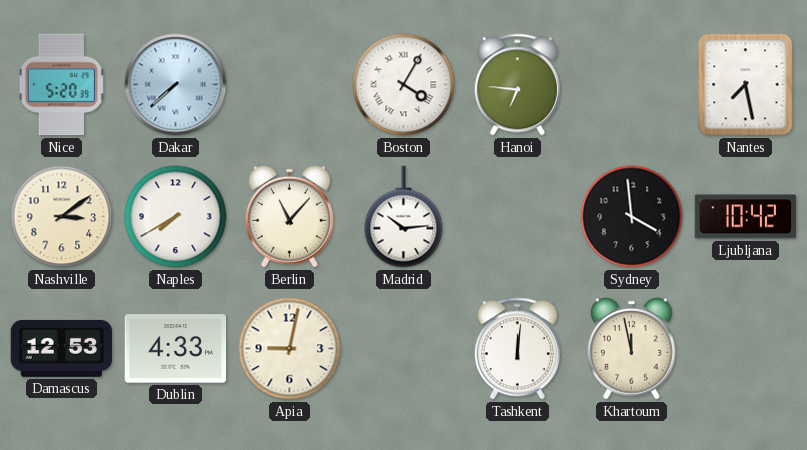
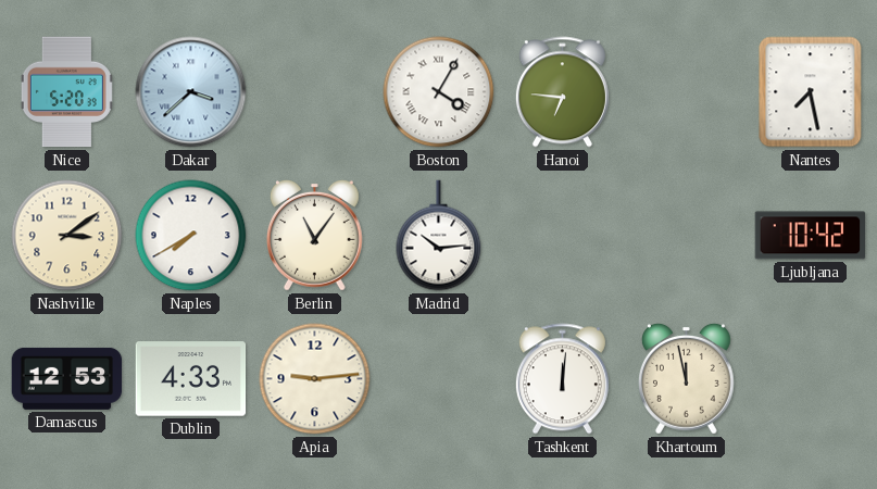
Dakar: 7:38 -> 3:38
Berlin: 11:07 -> 11:06
Sydney: 3:59 -> none
Apia: 9:02 -> 9:14
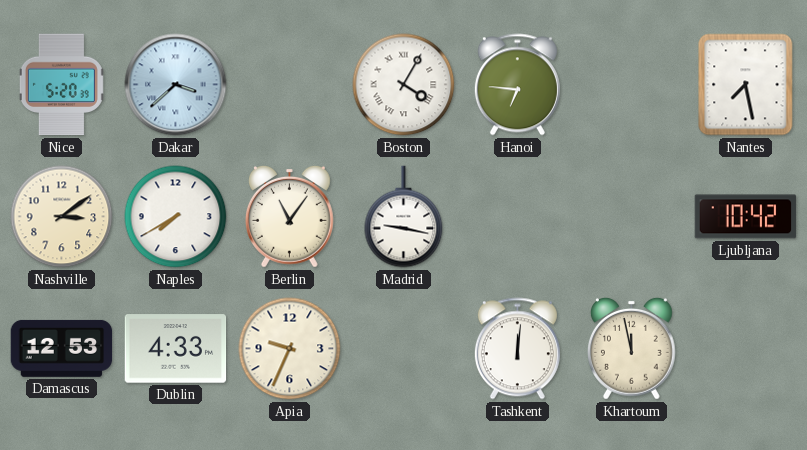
Madrid: 10:14 -> 9:17
Apia: 9:14 -> 9:34
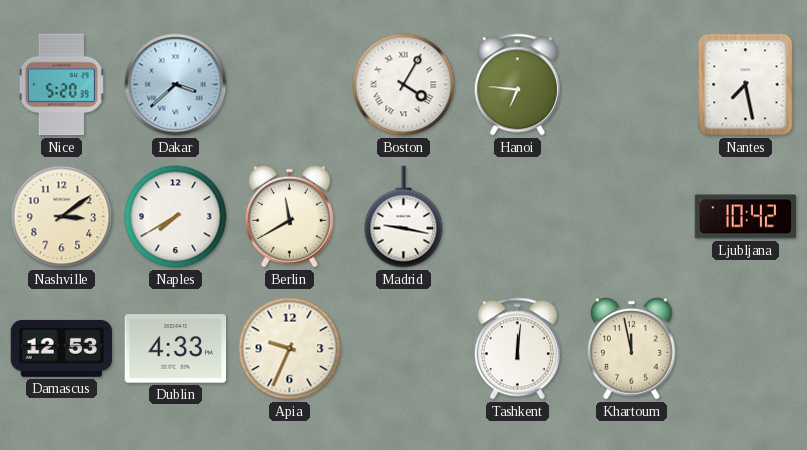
Berlin: 11:06 -> 11:40
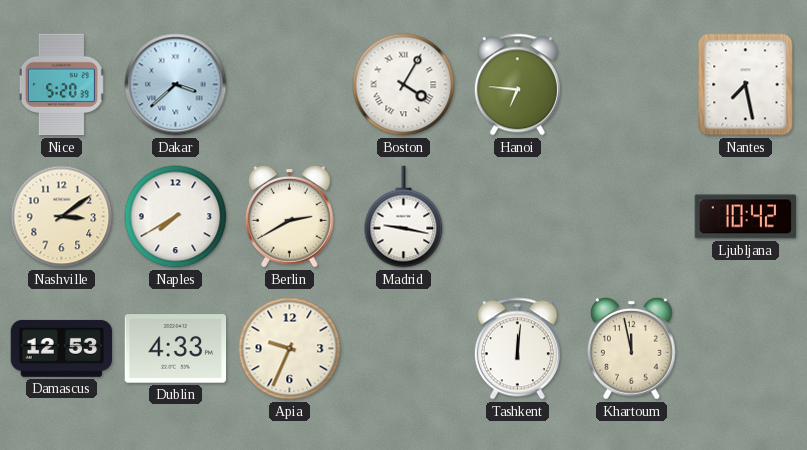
Berlin: 11:40 -> 2:40
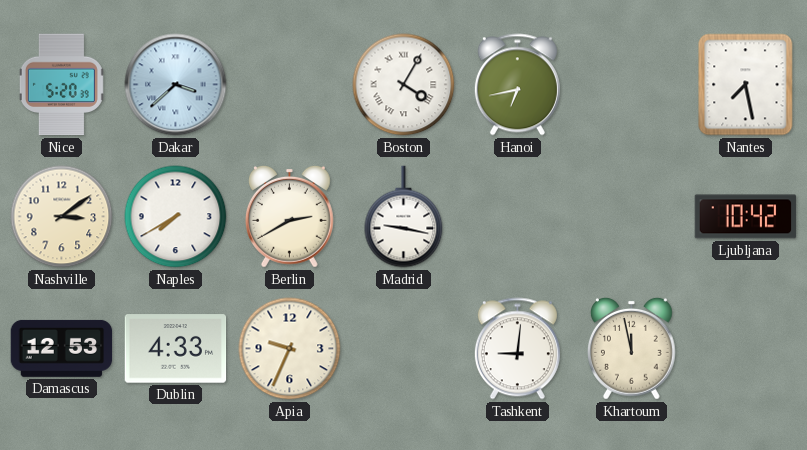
Hanoi: 6:46 -> 6:43
Tashkent: 12:01 -> 9:01
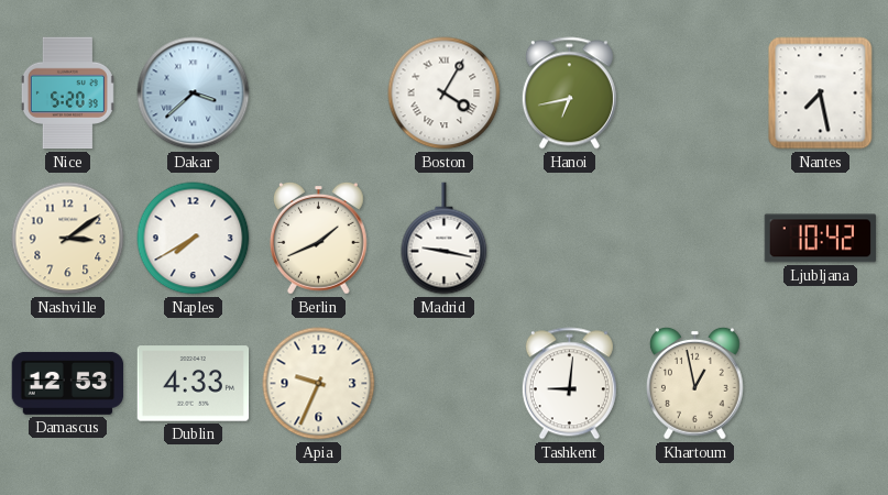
Berlin: 2:40 -> 1:41
Khartoum: 11:58 -> 12:58
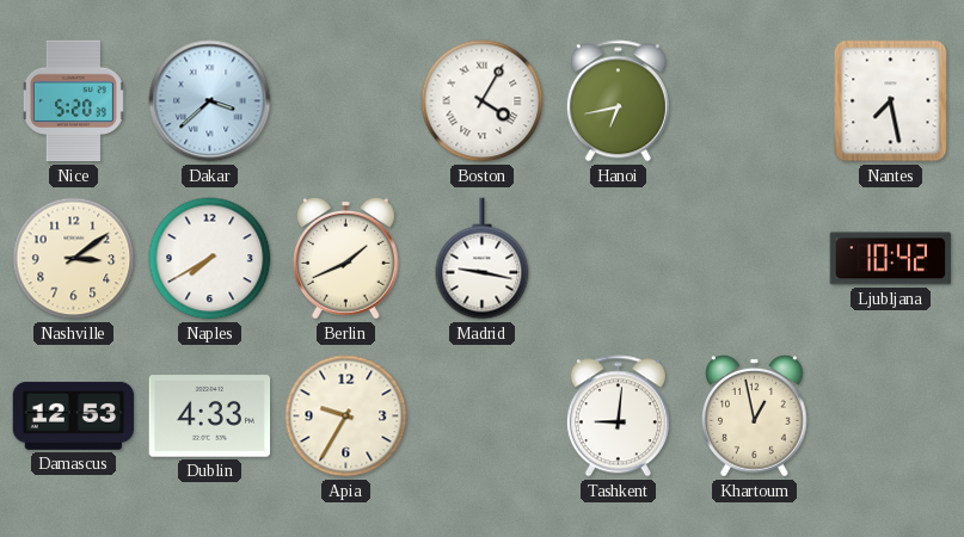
Apia: 9:34 -> 9:35
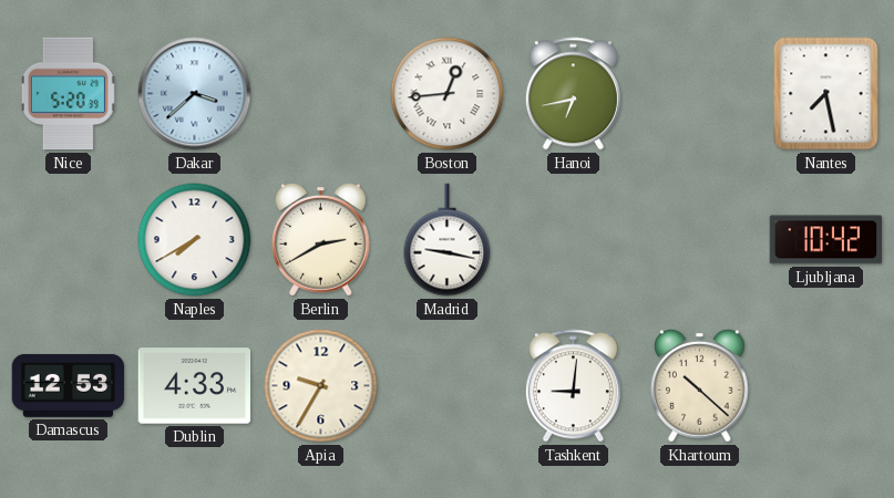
Boston: 4:05 -> 12:44
Nashville: 3:09 -> none
Berlin: 1:41 -> 2:40
Khartoum: 12:58 -> 10:22
